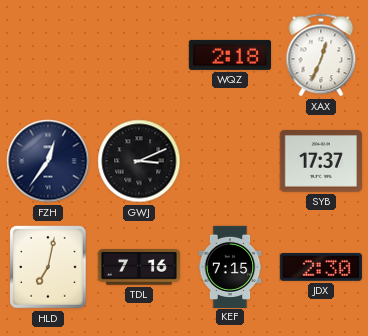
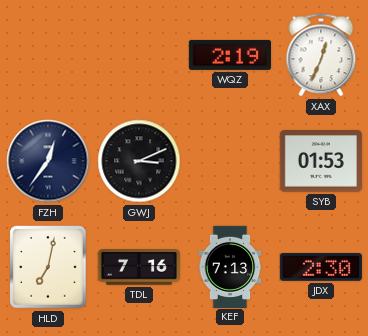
WQZ: 2:18 -> 2:19
SYB: 17:37 -> 01:53
KEF: 7:15 -> 7:13
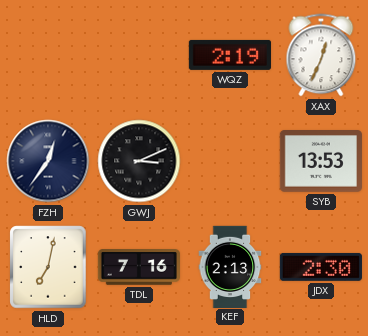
SYB: 01:53 -> 13:53
KEF: 7:13 -> 2:13
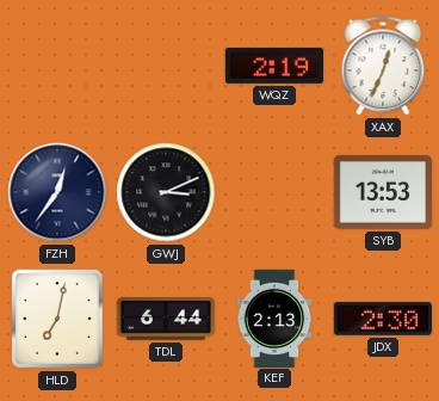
TDL: 7:16 -> 6:44
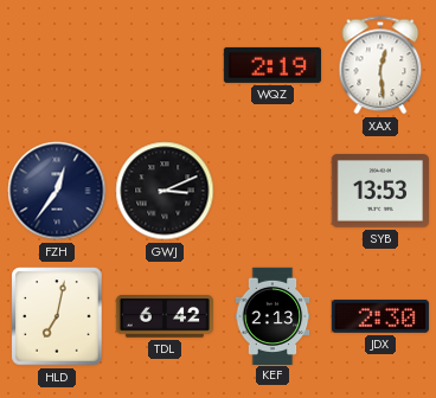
XAX: 12:34 -> 12:29
TDL: 6:44 -> 6:42
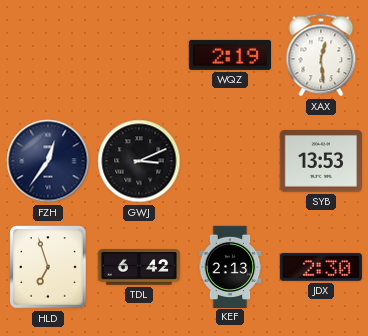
HLD: 7:02 -> 6:57
